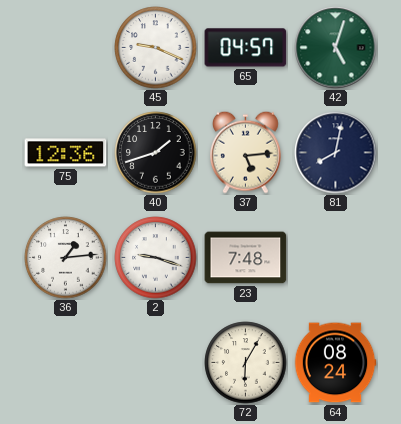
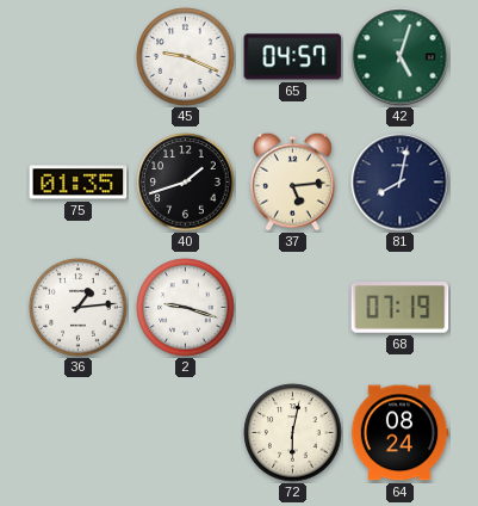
75: 12:36 -> 01:35
23: 7:48 -> none
68: none -> 07:19
72: 6:05 -> 6:02
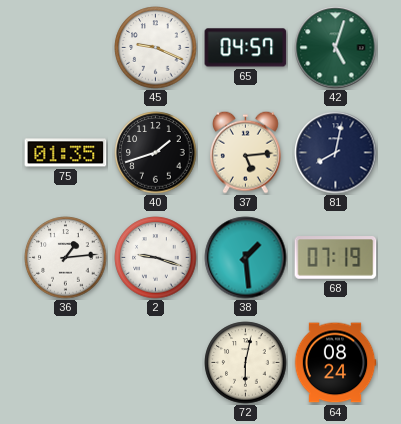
38: none -> 1:29
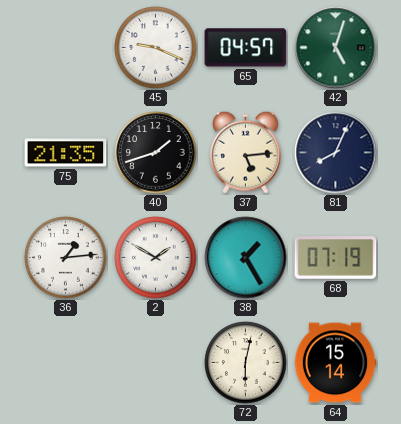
75: 01:35 -> 21:35
81: 8:02 -> 8:04
2: 9:18 -> 1:50
38: 1:29 -> 1:25
64: 08:24 -> 15:14
